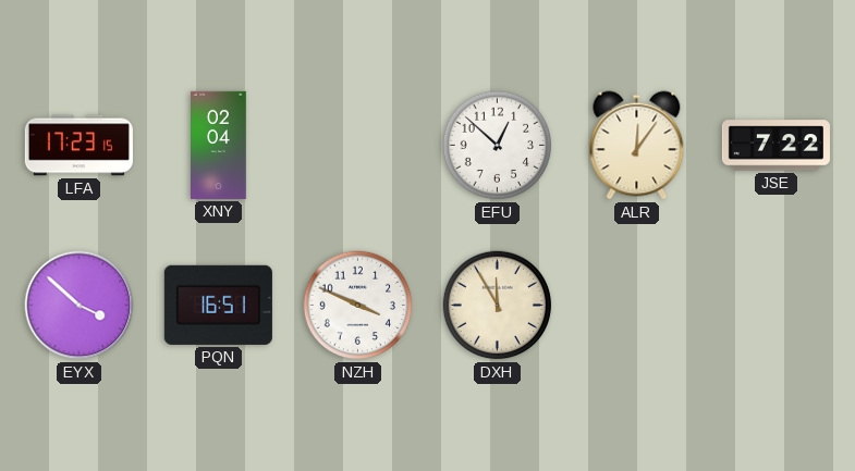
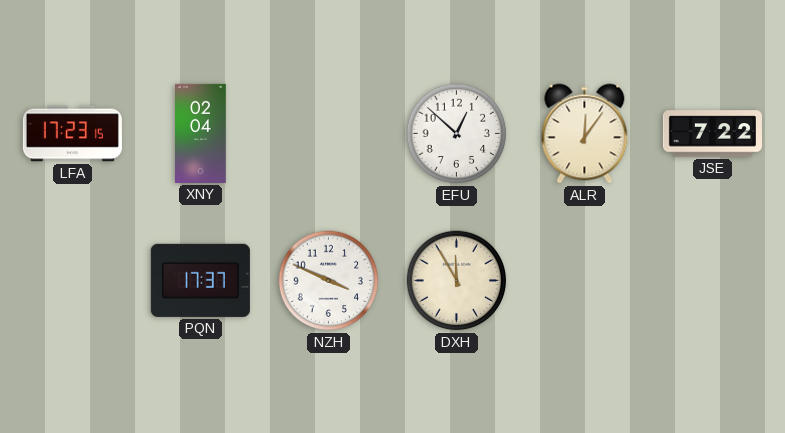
EYX: 3:52 -> none
PQN: 16:51 -> 17:37
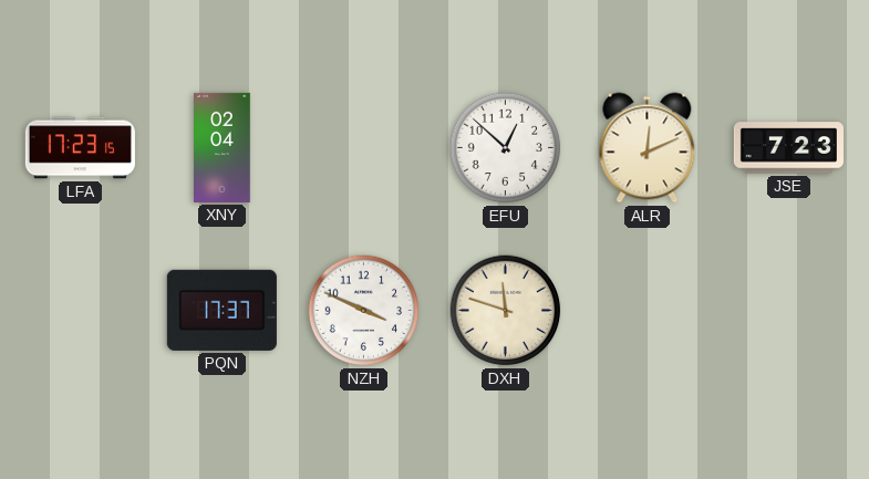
ALR: 12:06 -> 12:11
JSE: 7:22 -> 7:23
DXH: 11:55 -> 11:48
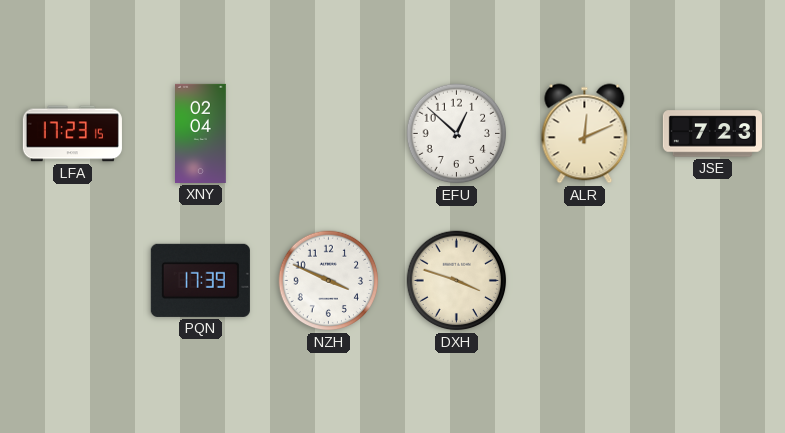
PQN: 17:37 -> 17:39
DXH: 11:48 -> 3:48
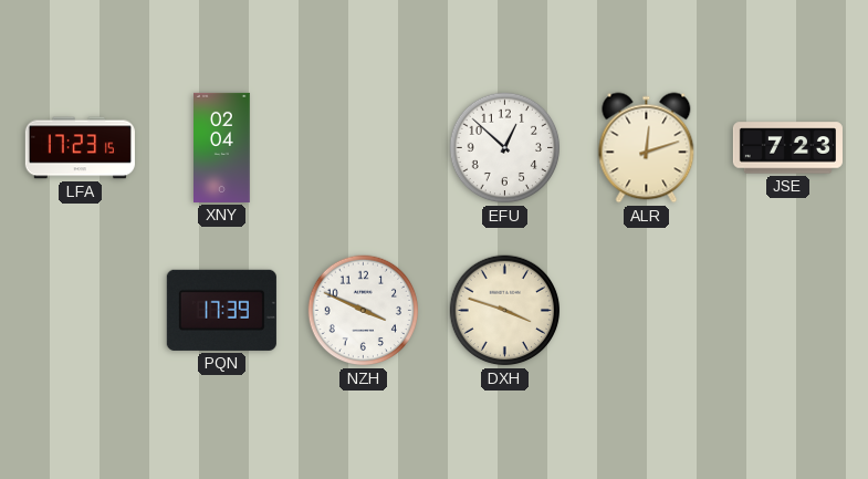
ALR: 12:11 -> 12:12
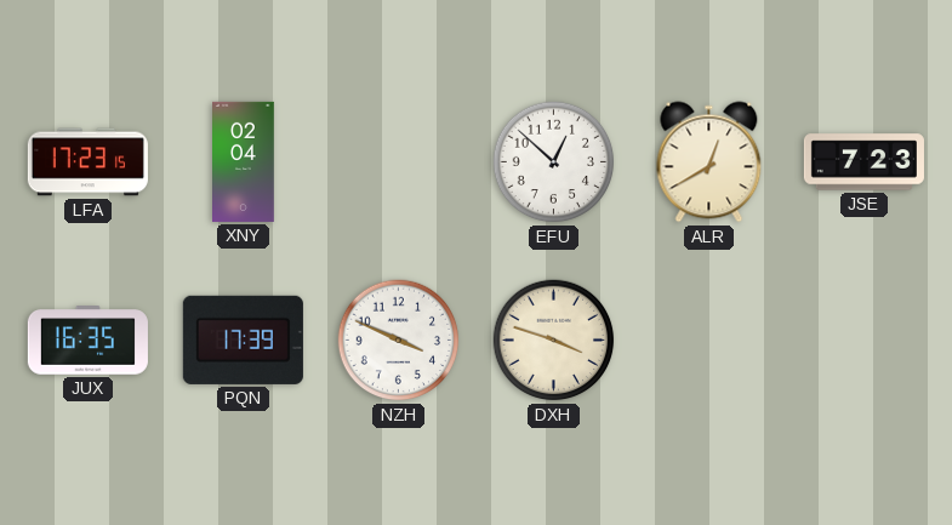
ALR: 12:12 -> 12:40
JUX: none -> 16:35
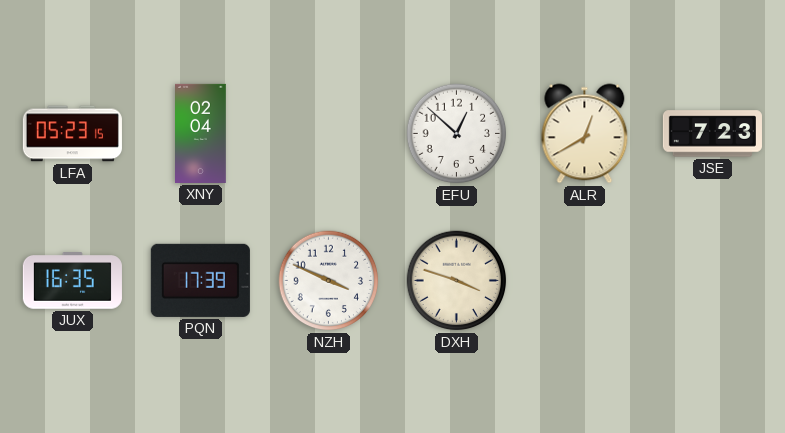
LFA: 17:23 -> 05:23
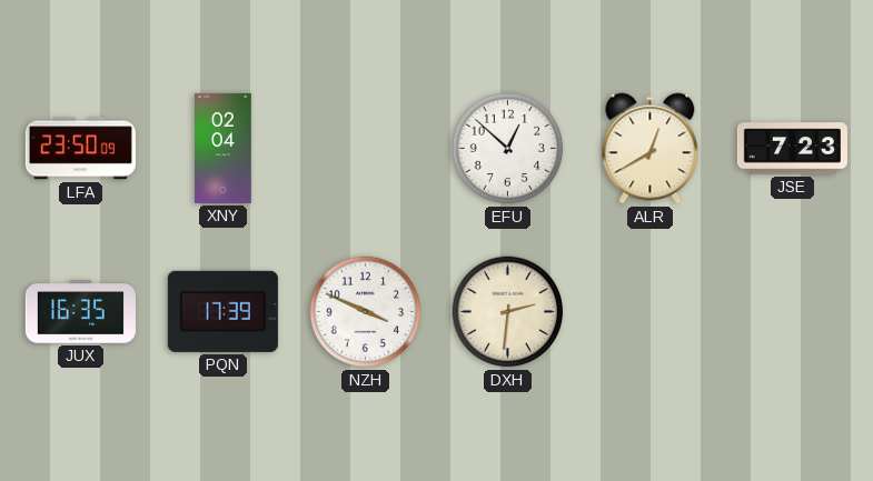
LFA: 05:23 -> 23:50
DXH: 3:48 -> 2:31
